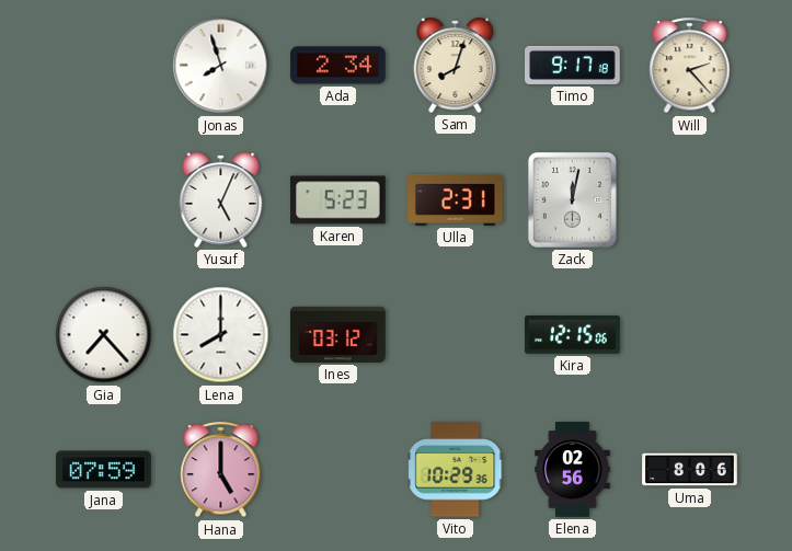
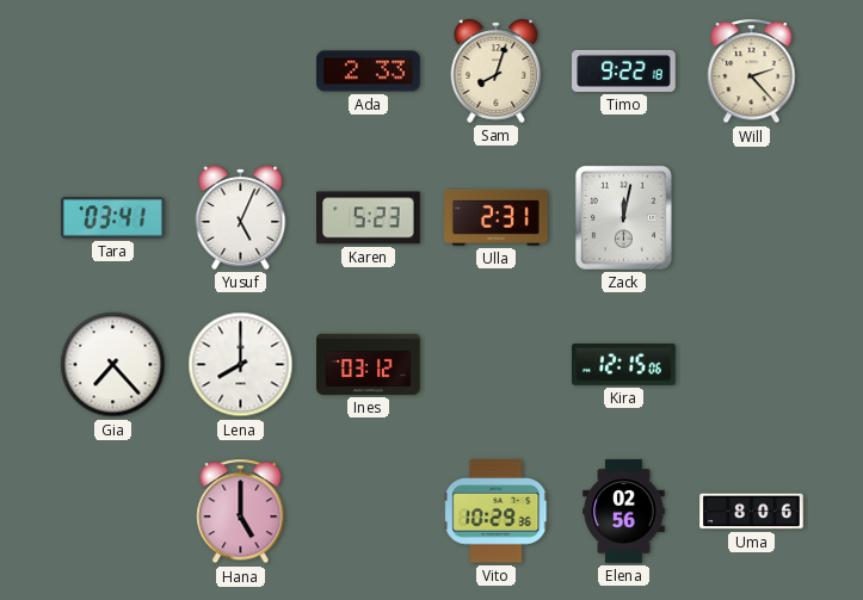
Jonas: 7:57 -> none
Ada: 2:34 -> 2:33
Timo: 9:17 -> 9:22
Tara: none -> 03:41
Jana: 07:59 -> none
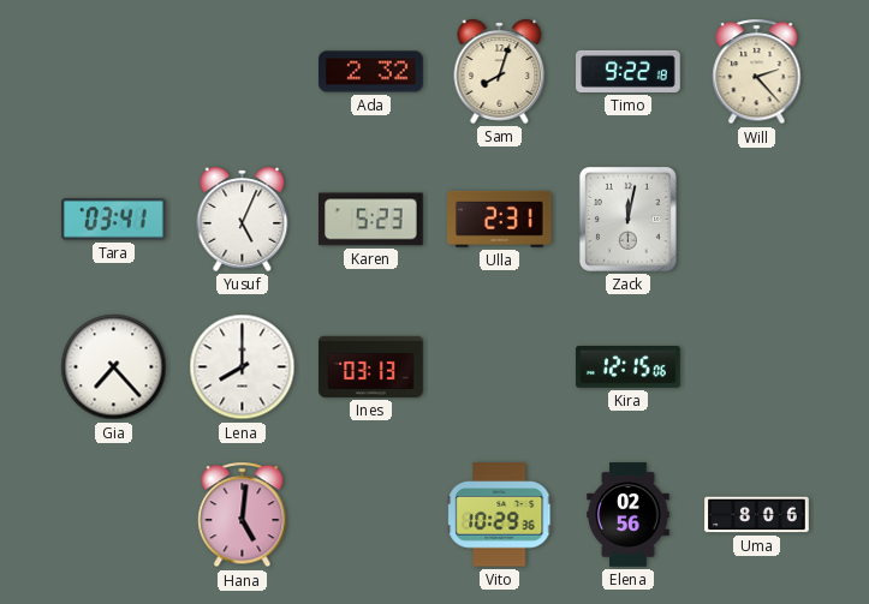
Ada: 2:33 -> 2:32
Ines: 03:12 -> 03:13
Hana: 5:00 -> 5:01
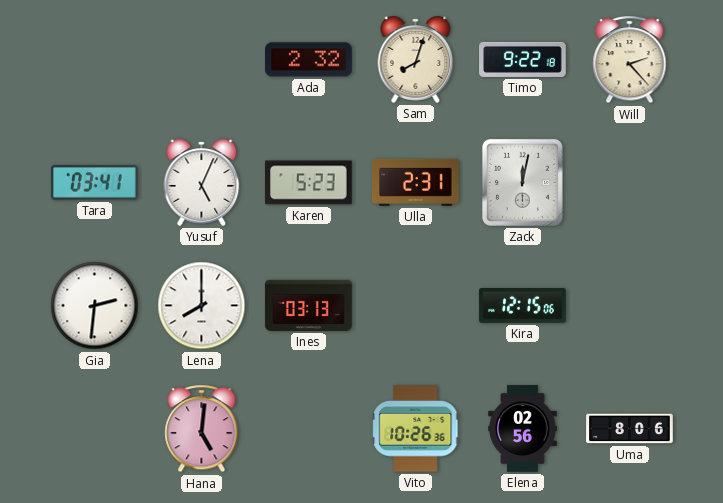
Gia: 7:23 -> 2:31
Vito: 10:29 -> 10:26
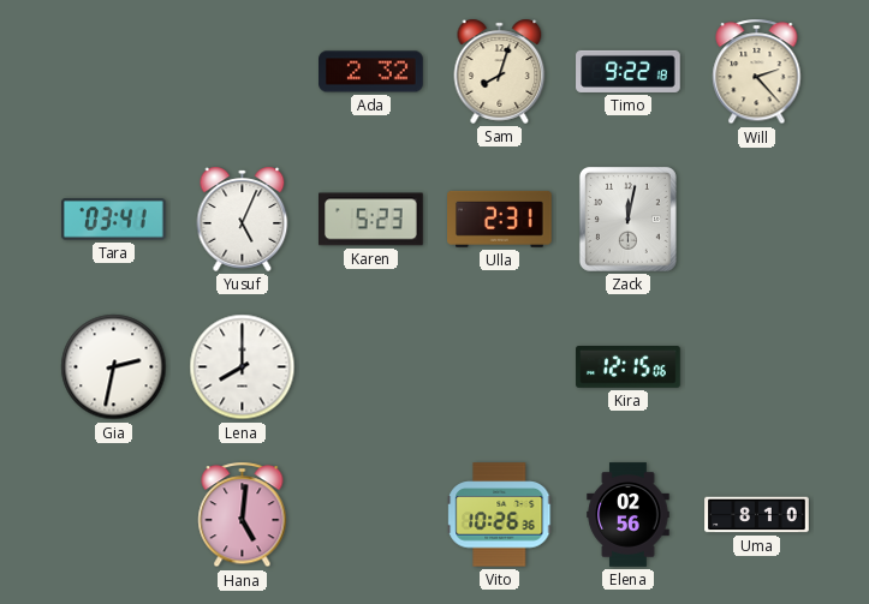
Gia: 2:31 -> 2:32
Ines: 03:13 -> none
Uma: 8:06 -> 8:10
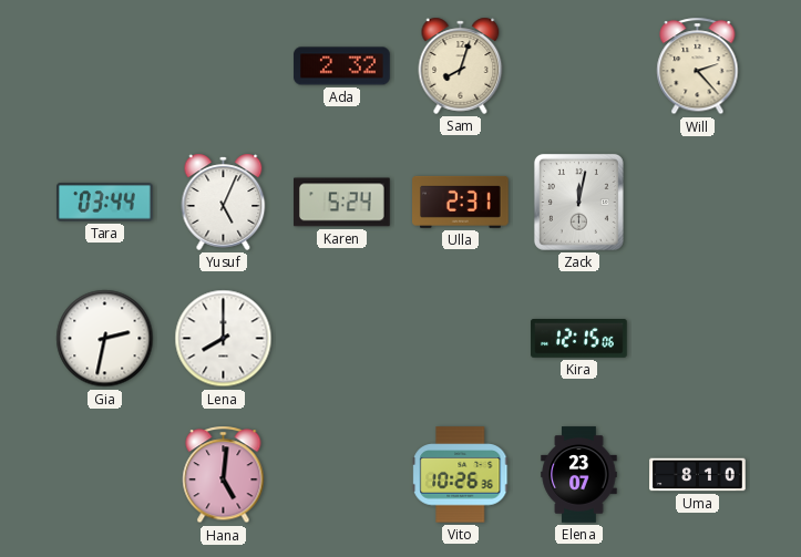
Timo: 9:22 -> none
Tara: 03:41 -> 03:44
Karen: 5:23 -> 5:24
Elena: 02:56 -> 23:07
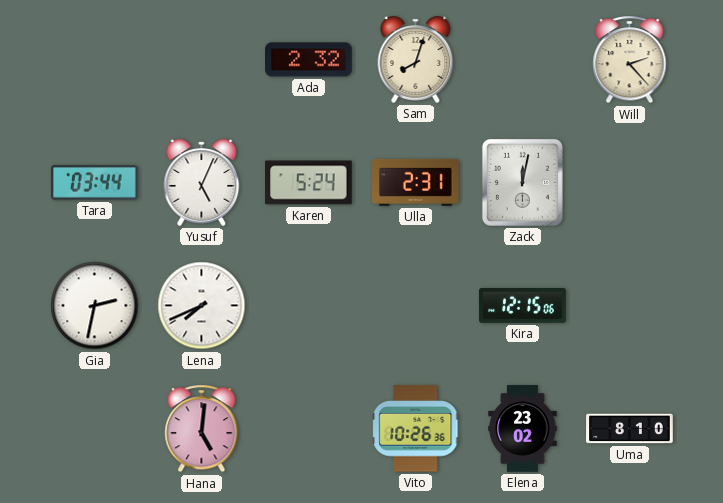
Lena: 8:00 -> 7:41
Elena: 23:07 -> 23:02
